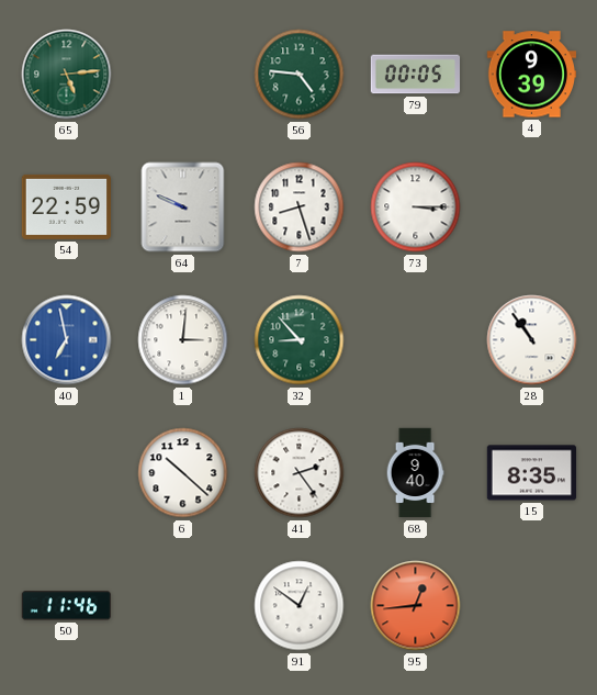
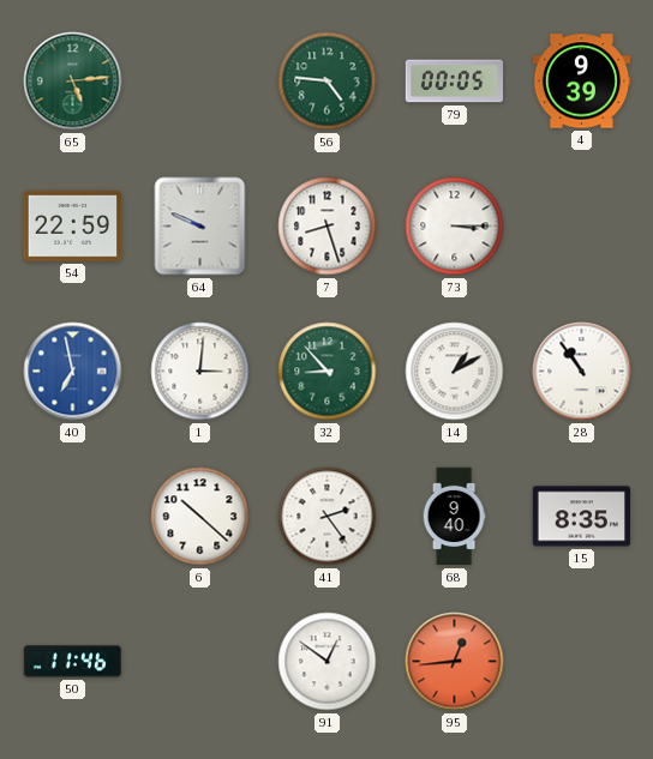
14: none -> 1:10
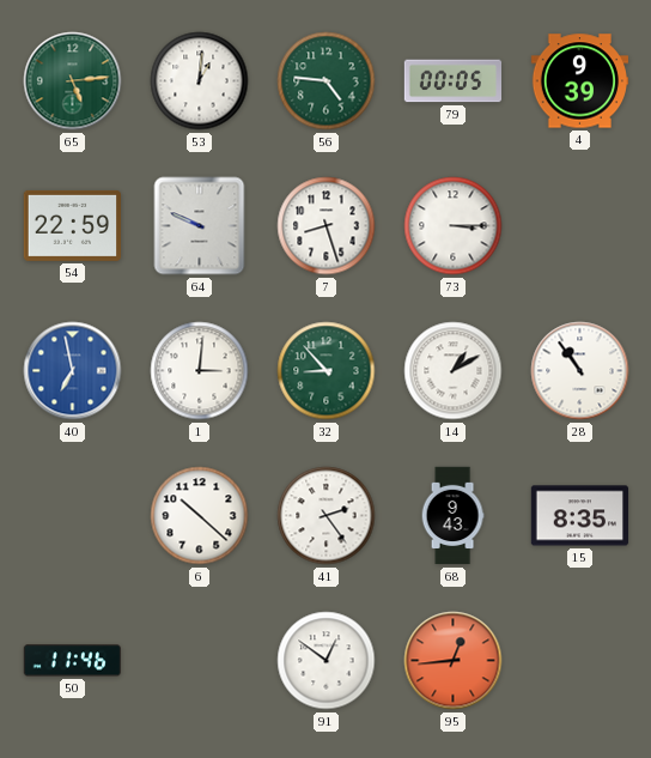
53: none -> 1:01
68: 9:40 -> 9:43
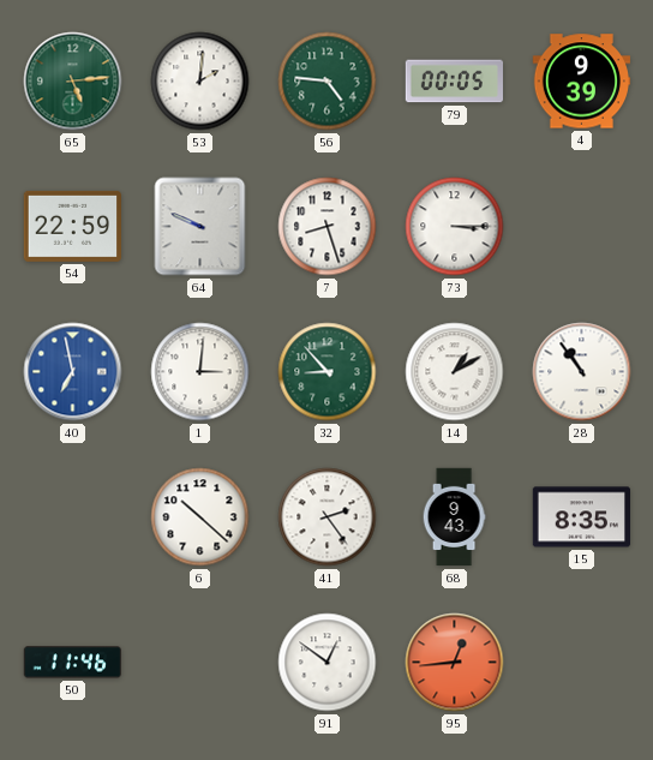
53: 1:01 -> 2:01
